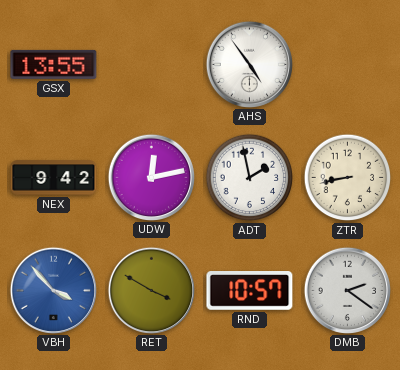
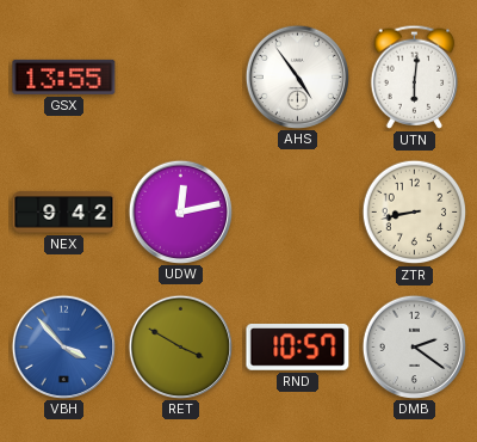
UTN: none -> 6:01
ADT: 1:58 -> none
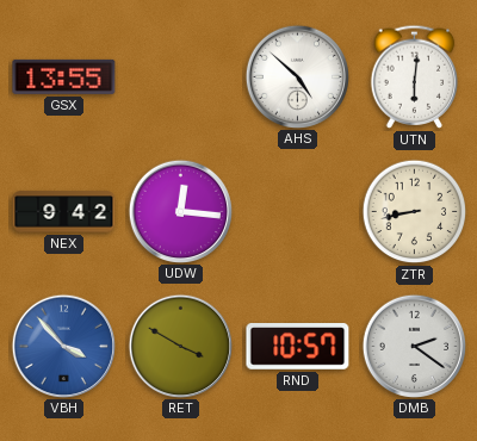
AHS: 4:54 -> 4:52
UDW: 12:13 -> 12:16
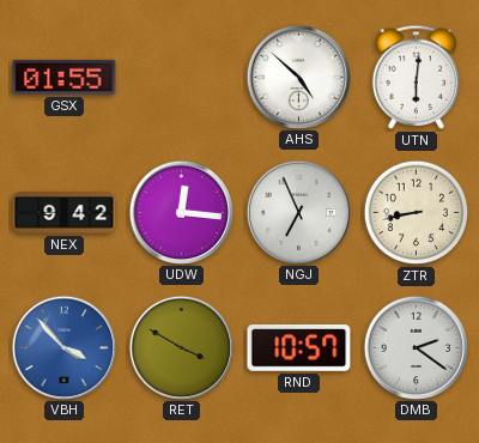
GSX: 13:55 -> 01:55
NGJ: none -> 6:56
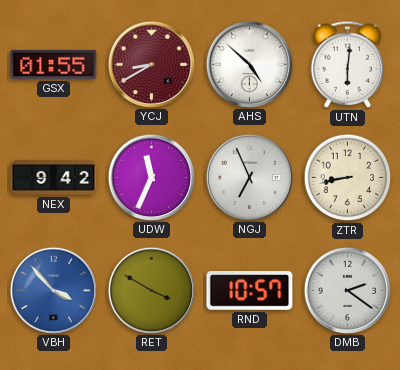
YCJ: none -> 8:40
UDW: 12:16 -> 11:34
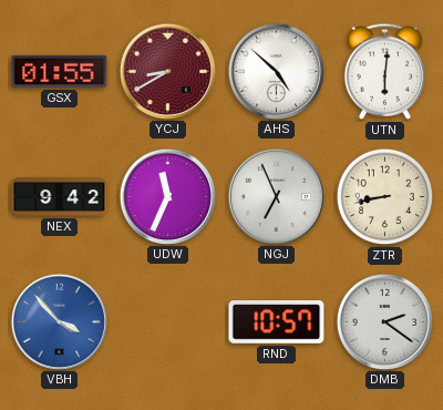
RET: 3:50 -> none
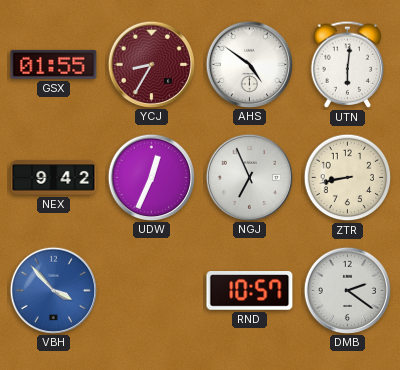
YCJ: 8:40 -> 8:35
AHS: 4:52 -> 4:51
UDW: 11:34 -> 12:34
